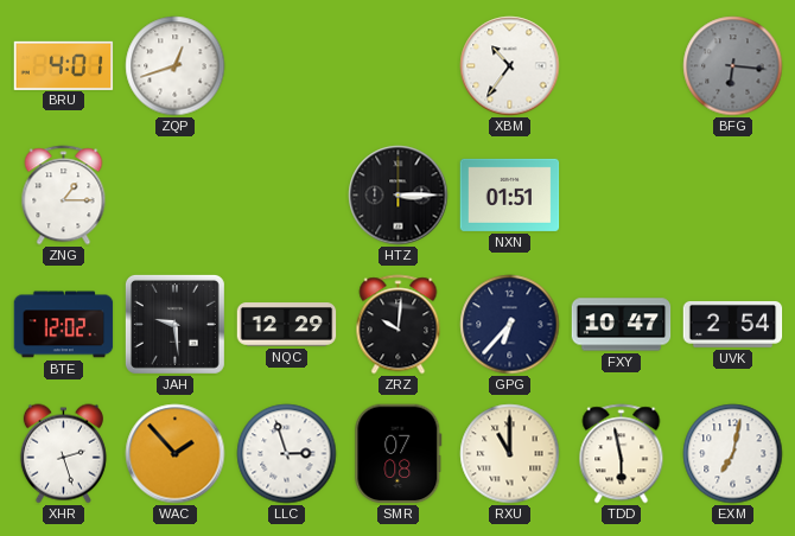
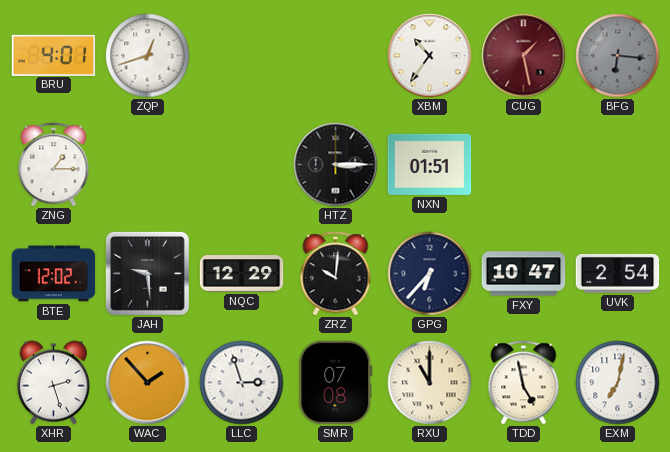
CUG: none -> 1:28
TDD: 5:58 -> 4:58
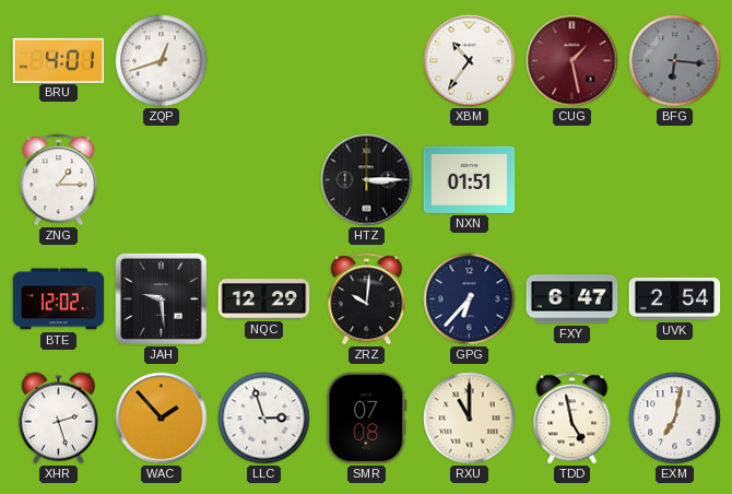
FXY: 10:47 -> 6:47
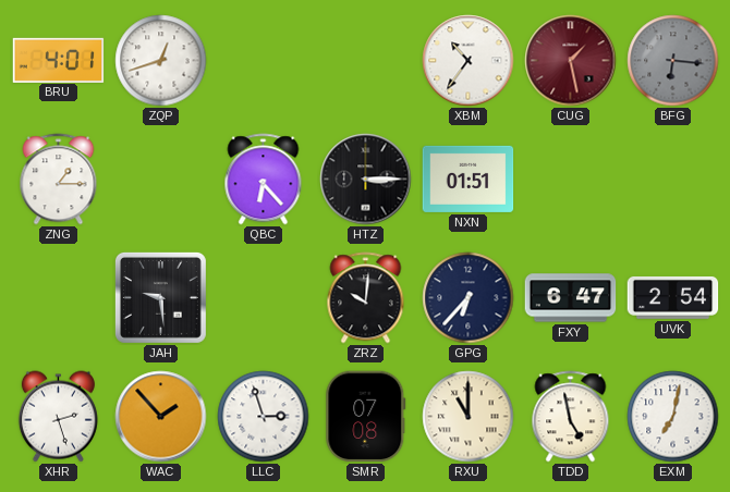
QBC: none -> 6:23
BTE: 12:02 -> none
NQC: 12:29 -> none
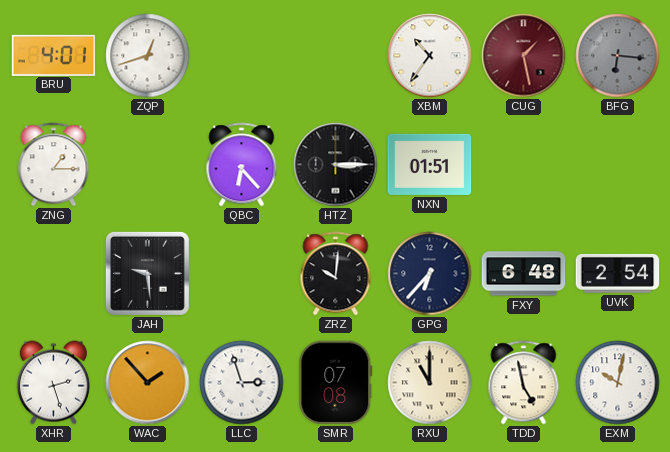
FXY: 6:47 -> 6:48
EXM: 7:02 -> 10:02
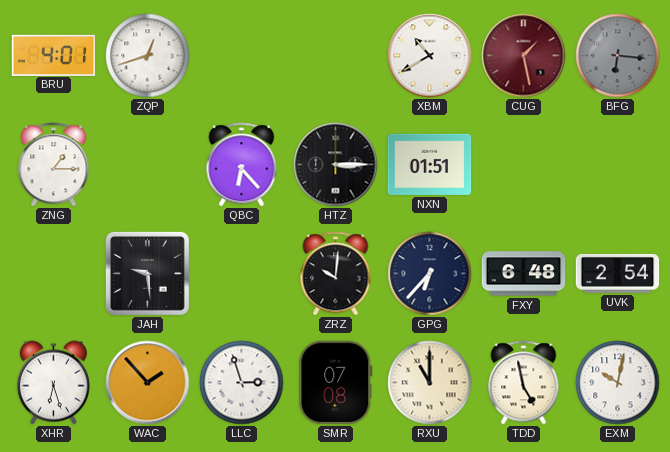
XBM: 10:36 -> 10:40
XHR: 2:27 -> 6:27
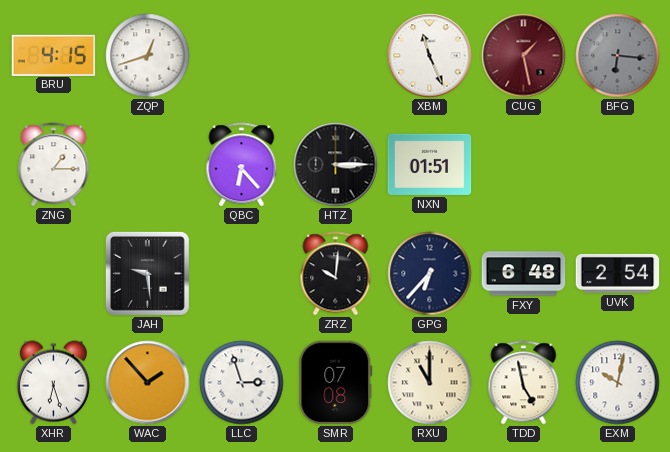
BRU: 4:01 -> 4:15
XBM: 10:40 -> 11:26
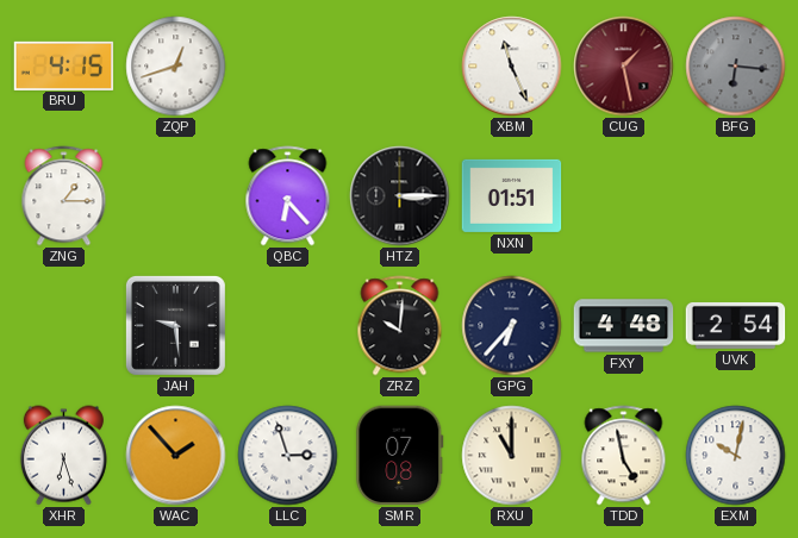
FXY: 6:48 -> 4:48
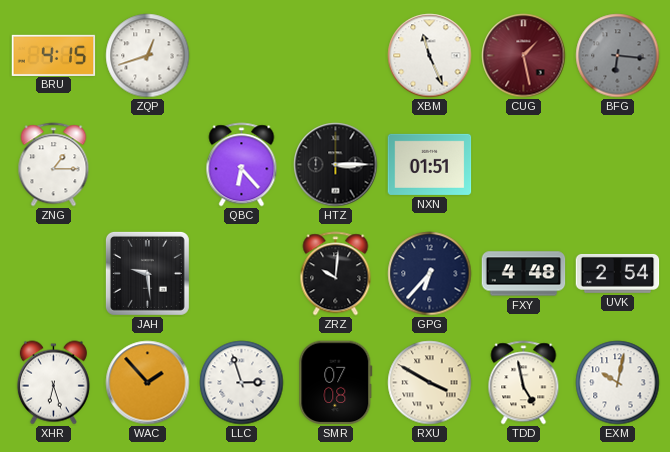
RXU: 11:00 -> 3:50
